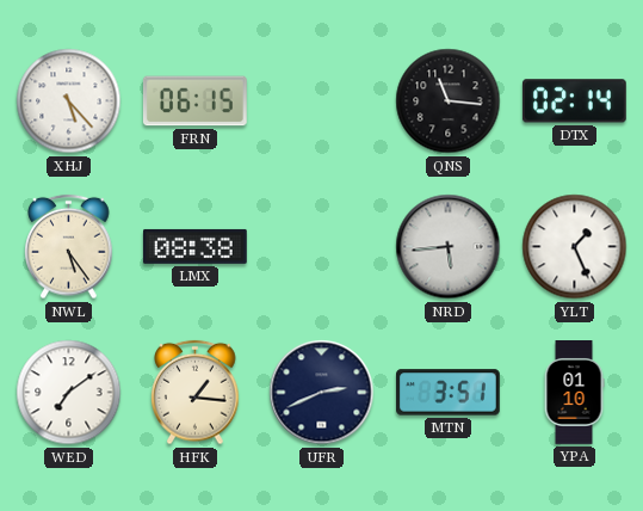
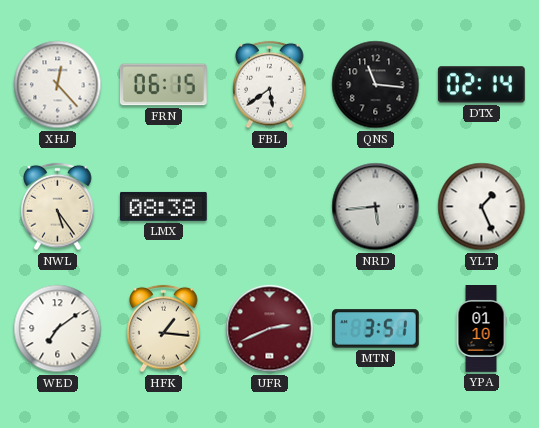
XHJ: 5:23 -> 12:23
FBL: none -> 5:39
UFR dial: navy -> burgundy
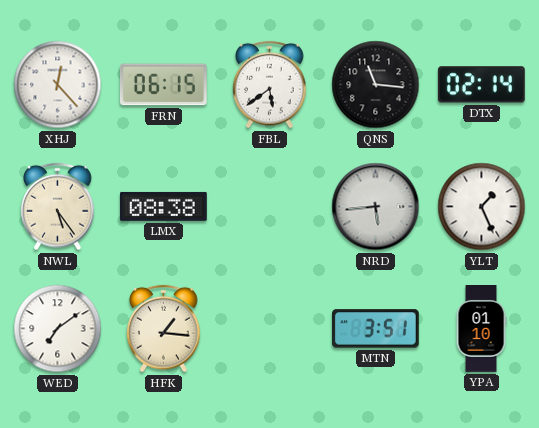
UFR: 2:41 -> none
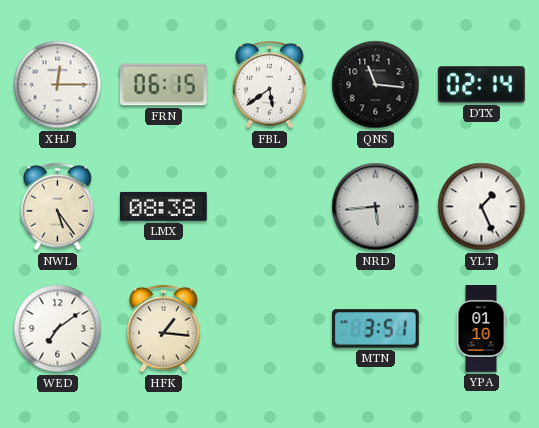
XHJ: 12:23 -> 12:15
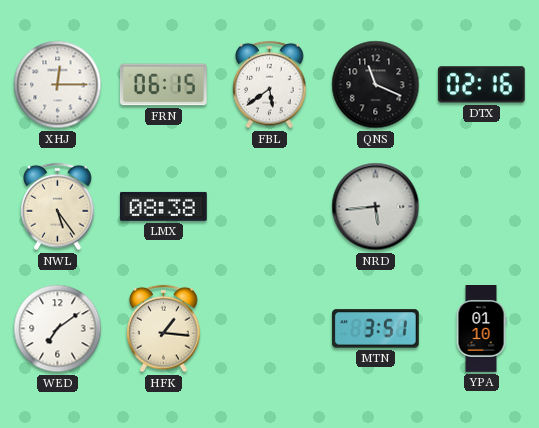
QNS: 11:16 -> 11:19
DTX: 02:14 -> 02:16
YLT: 1:26 -> none
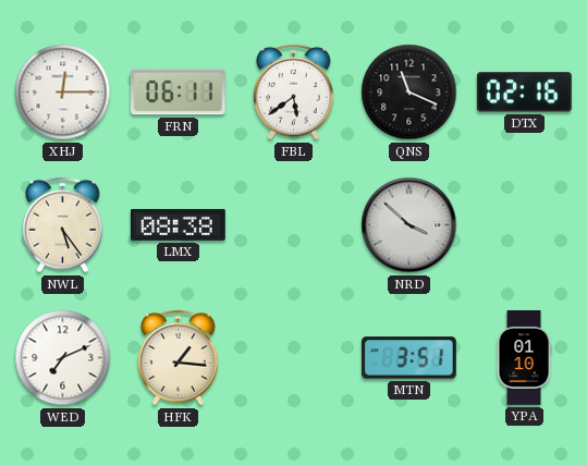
FRN: 06:15 -> 06:11
NRD: 5:44 -> 3:52
WED: 7:09 -> 7:11
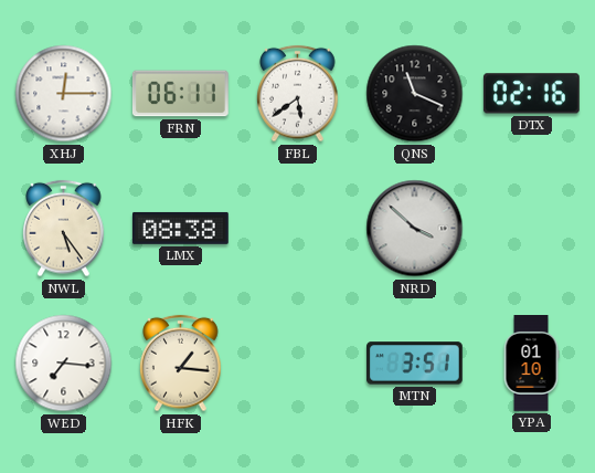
WED: 7:11 -> 7:16
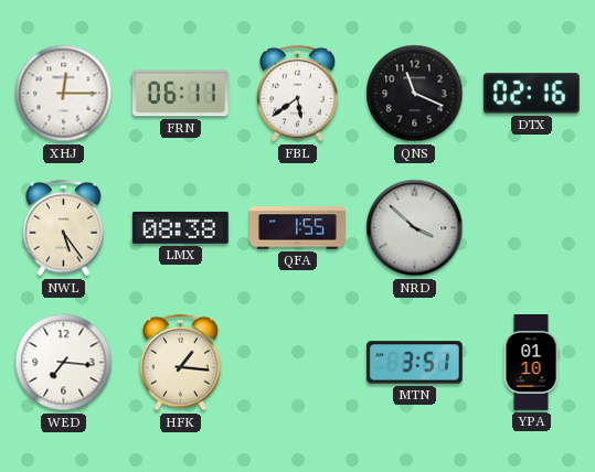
QFA: none -> 1:55
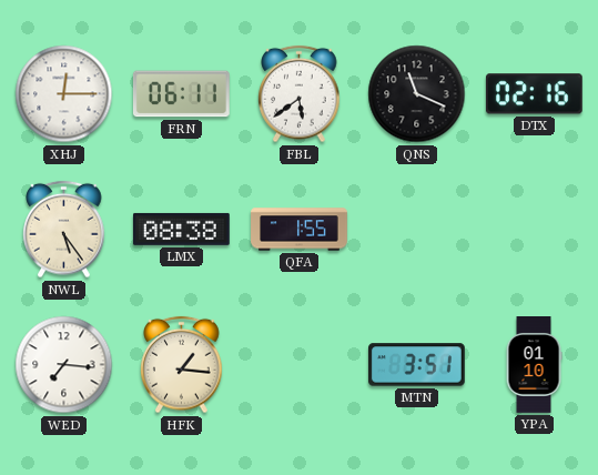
NRD: 3:52 -> none
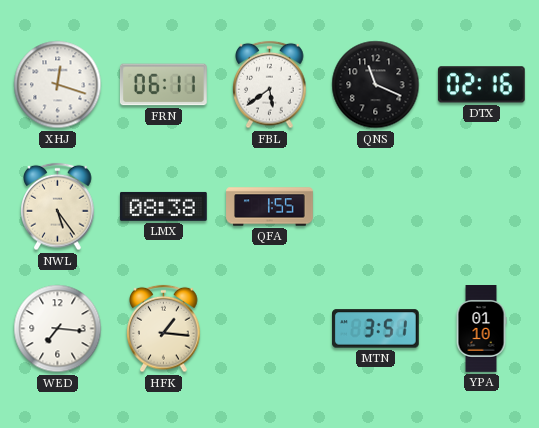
XHJ: 12:15 -> 12:18
